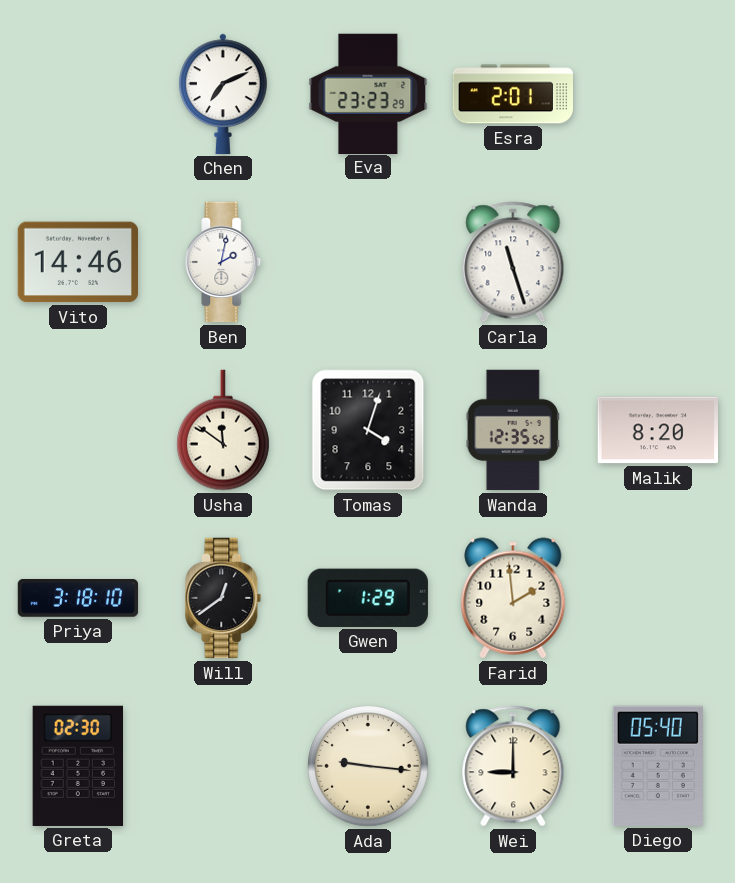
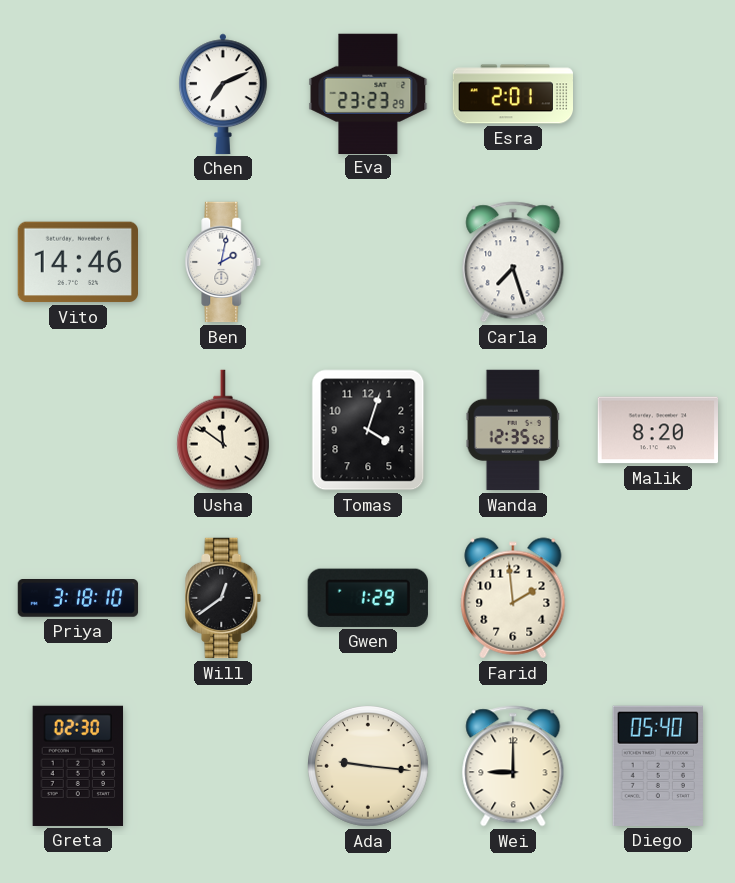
Carla: 11:27 -> 7:27
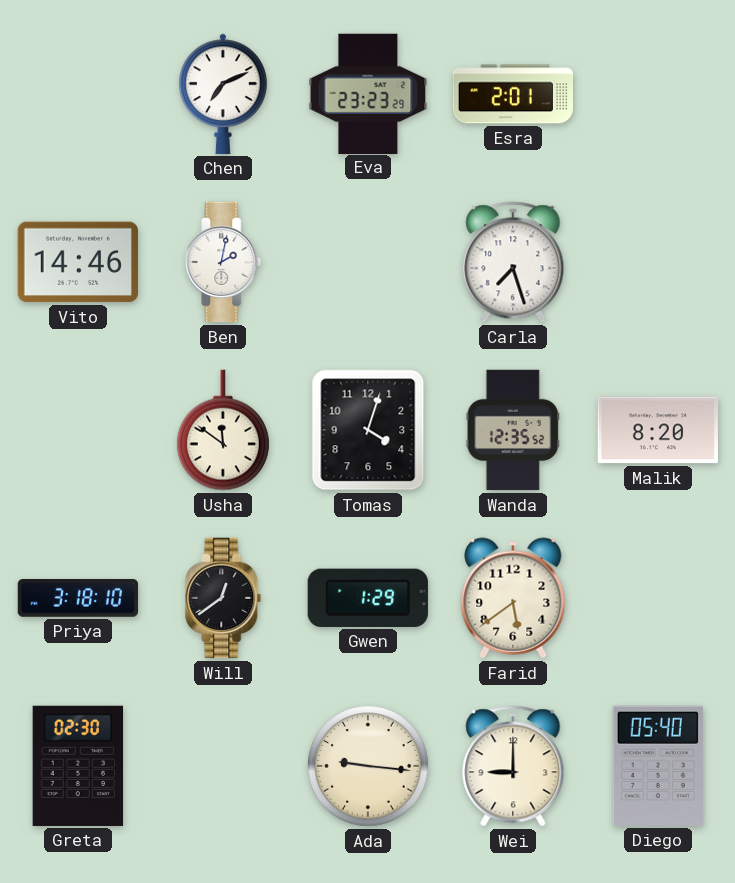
Farid: 1:59 -> 5:39
